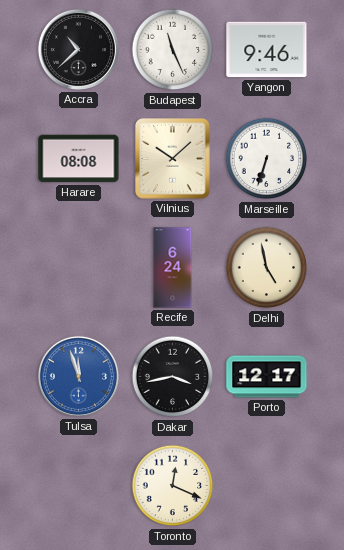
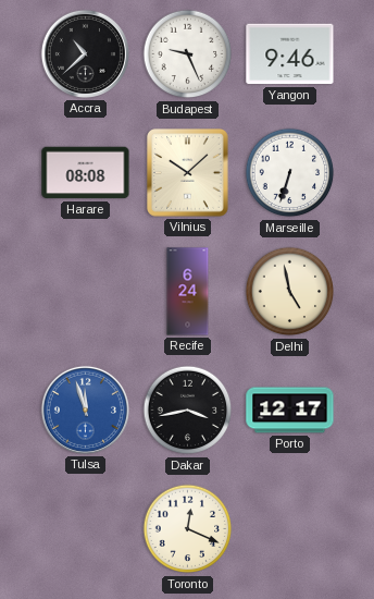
Budapest: 11:26 -> 9:26
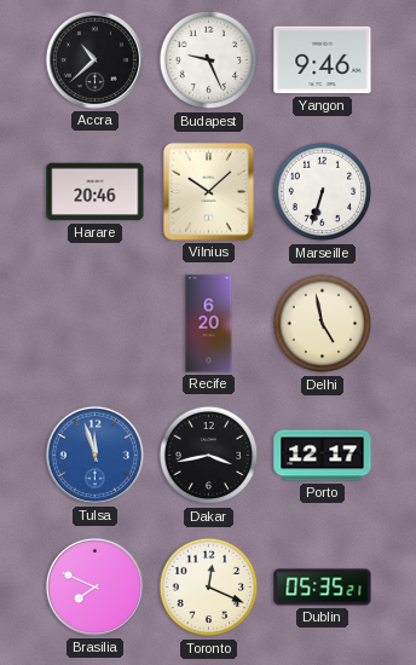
Harare: 08:08 -> 20:46
Recife: 6:24 -> 6:20
Brasilia: none -> 7:49
Dublin: none -> 05:35
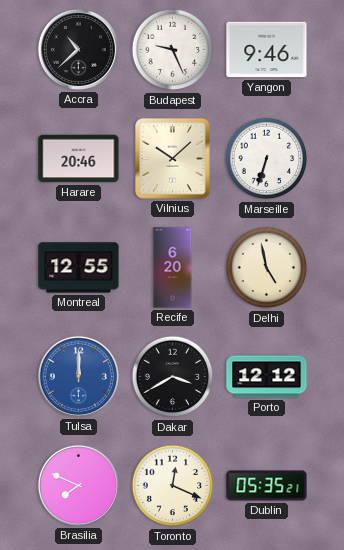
Montreal: none -> 12:55
Tulsa: 11:57 -> 12:00
Dakar: 3:43 -> 3:40
Porto: 12:17 -> 12:12
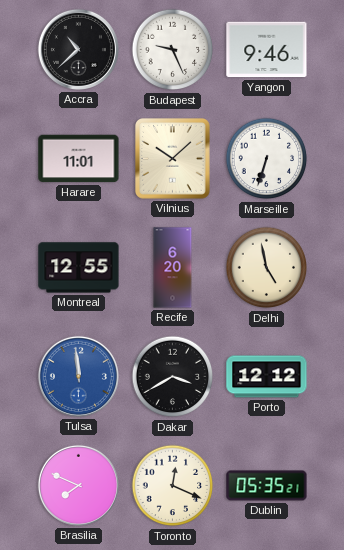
Harare: 20:46 -> 11:01
Tulsa: 12:00 -> 11:59
